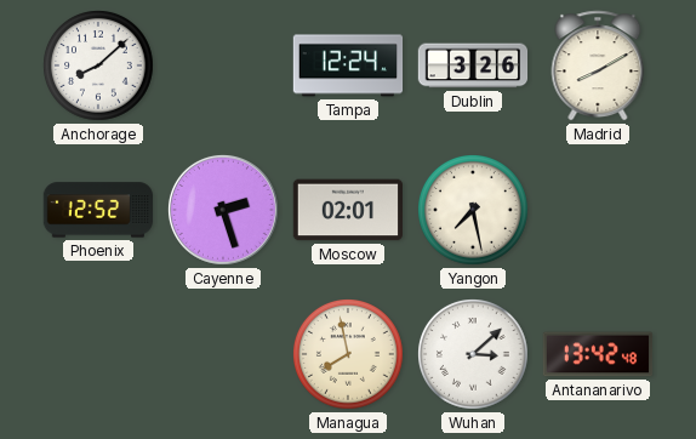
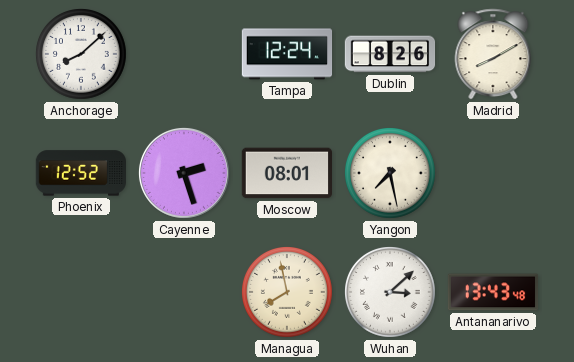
Dublin: 3:26 -> 8:26
Moscow: 02:01 -> 08:01
Antananarivo: 13:42 -> 13:43
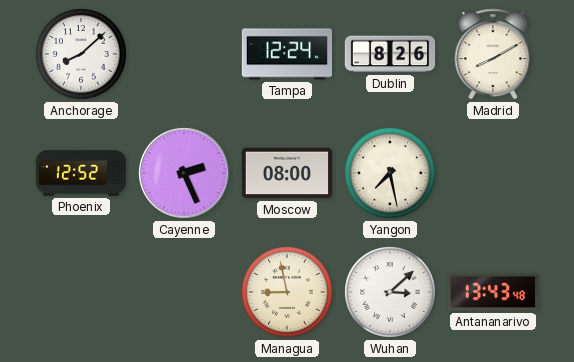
Cayenne: 2:27 -> 2:26
Moscow: 08:01 -> 08:00
Managua: 7:58 -> 8:58
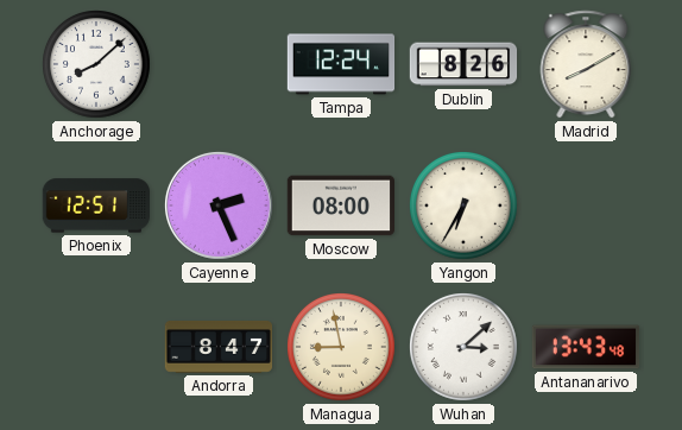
Phoenix: 12:52 -> 12:51
Yangon: 7:28 -> 6:35
Andorra: none -> 8:47
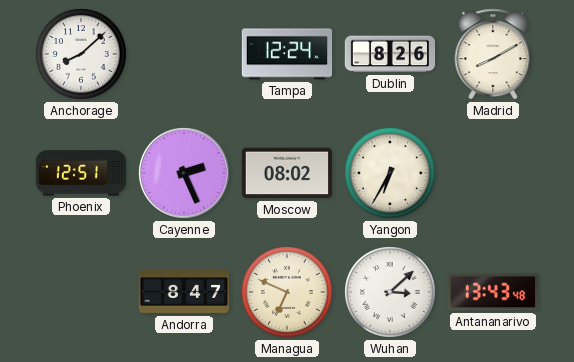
Moscow: 08:00 -> 08:02
Managua: 8:58 -> 6:49
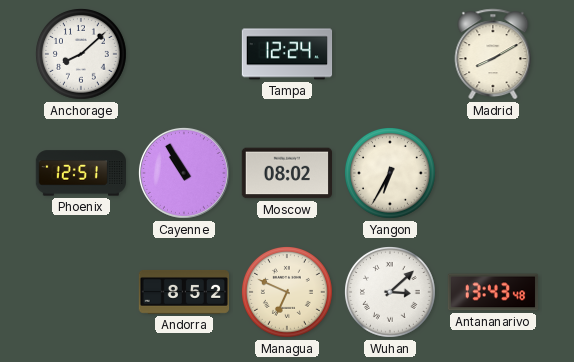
Dublin: 8:26 -> none
Cayenne: 2:26 -> 10:55
Andorra: 8:47 -> 8:52
